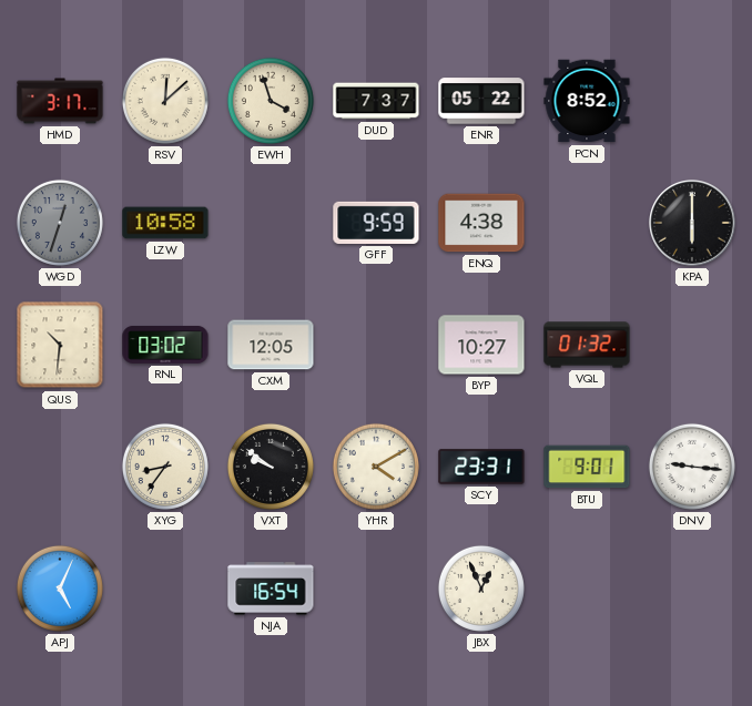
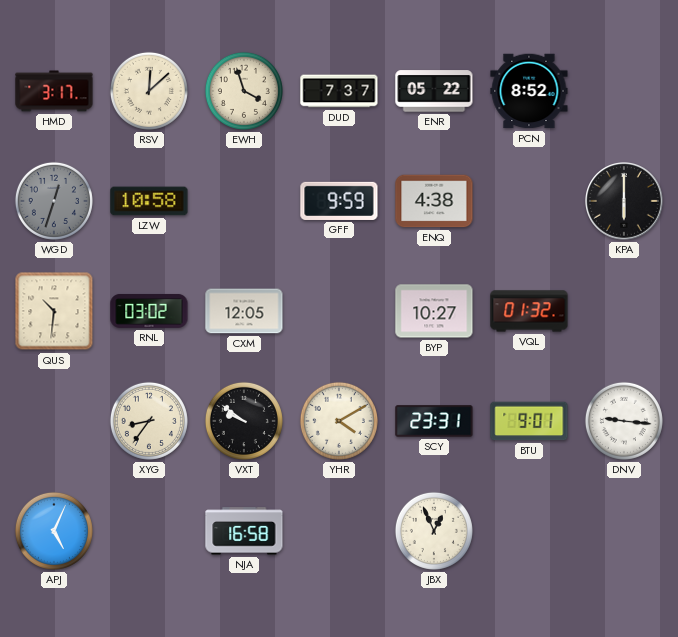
NJA: 16:54 -> 16:58
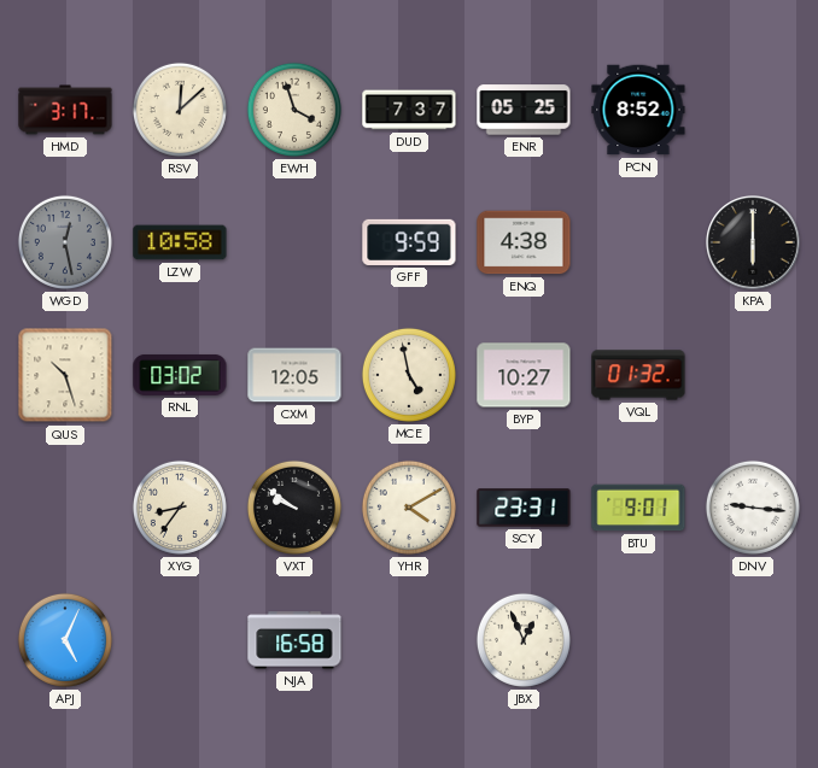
ENR: 05:22 -> 05:25
WGD: 12:33 -> 12:28
QUS: 10:31 -> 10:27
MCE: none -> 4:58
